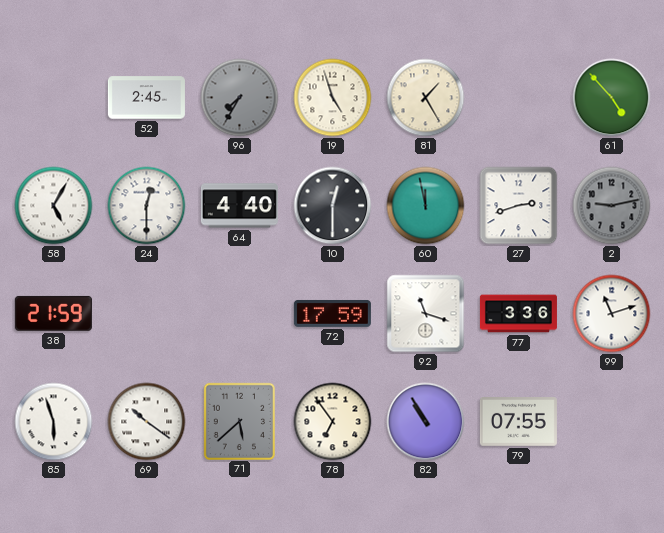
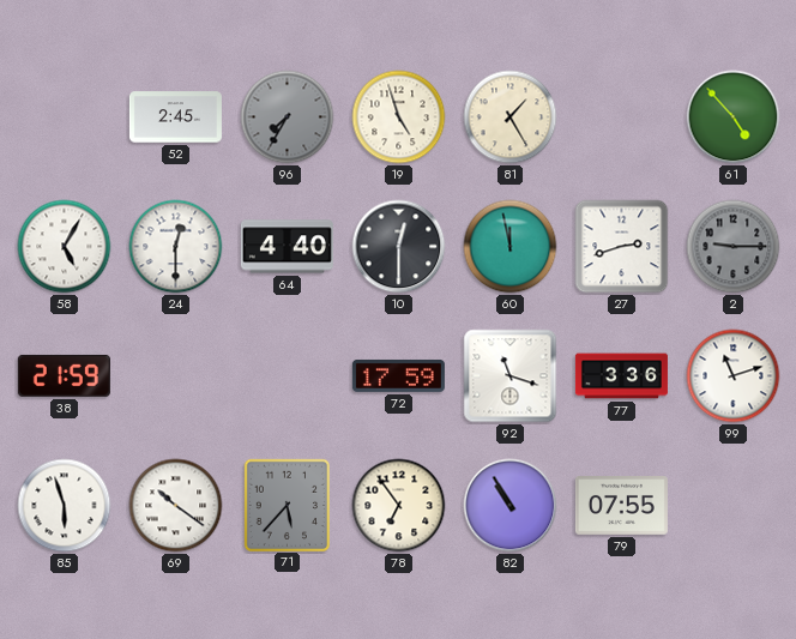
2: 9:13 -> 9:15
71: 5:38 -> 5:37
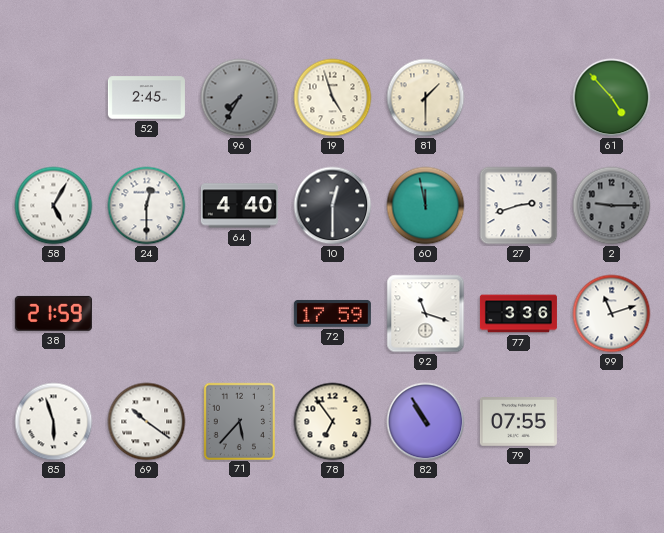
81: 1:25 -> 1:30
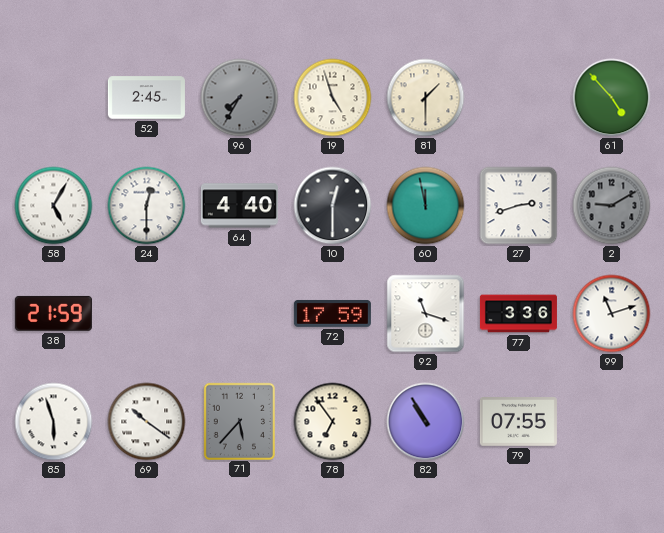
2: 9:15 -> 9:10
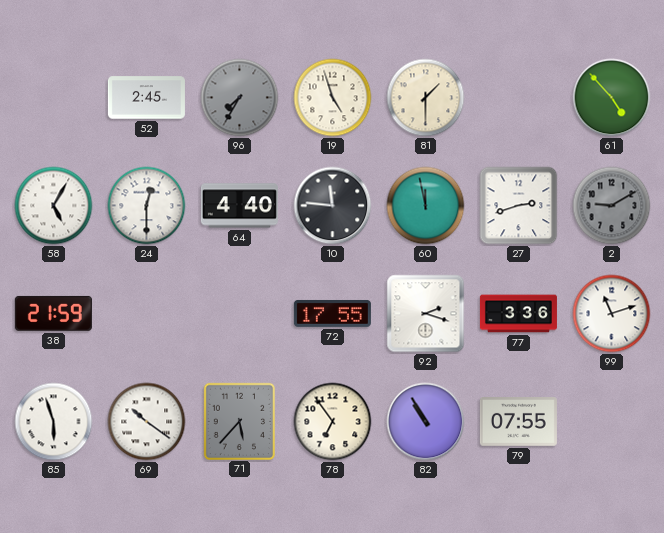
10: 12:30 -> 11:46
72: 17:59 -> 17:55
92: 11:18 -> 2:18
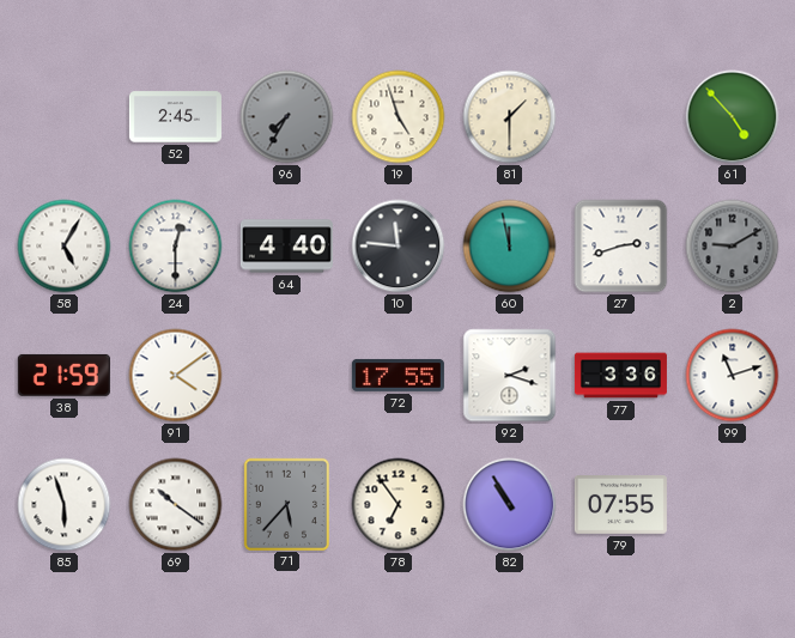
91: none -> 4:09
